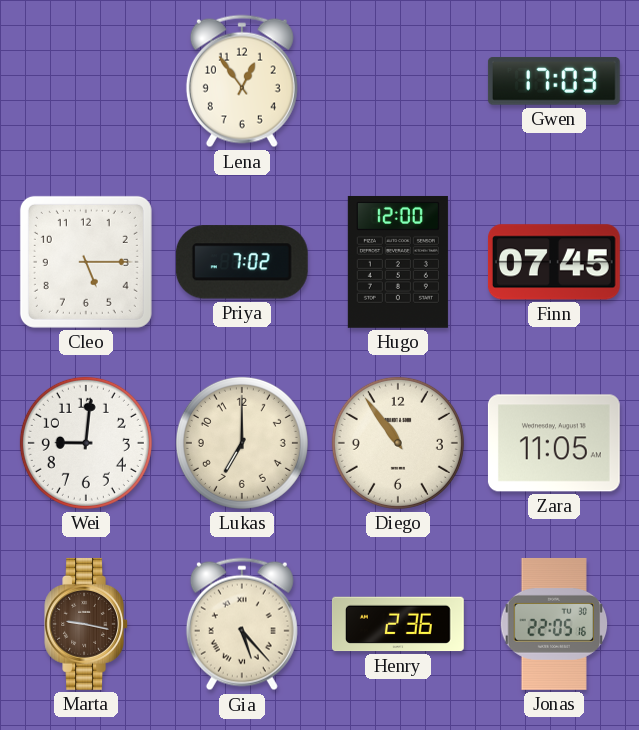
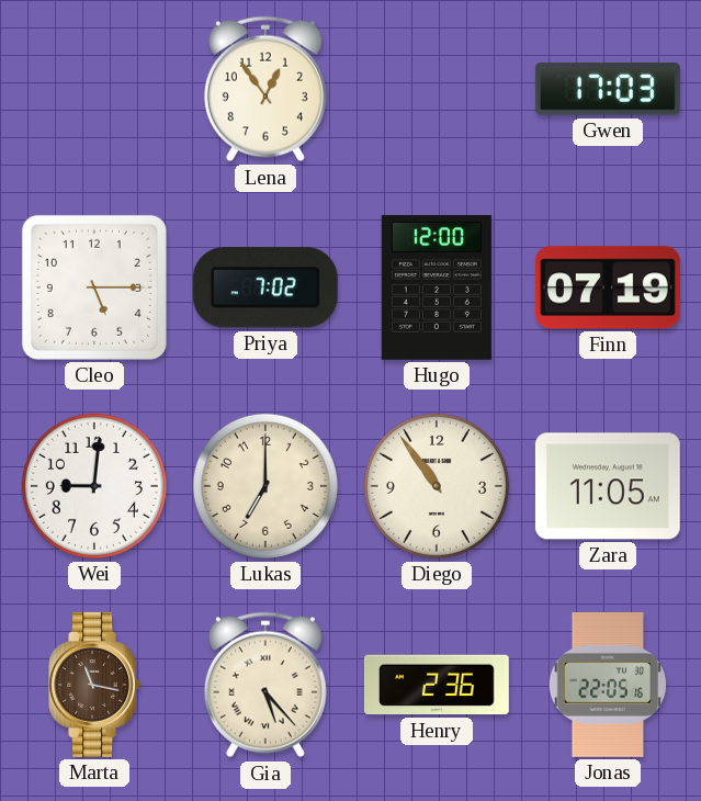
Finn: 07:45 -> 07:19
Marta: 9:17 -> 11:17
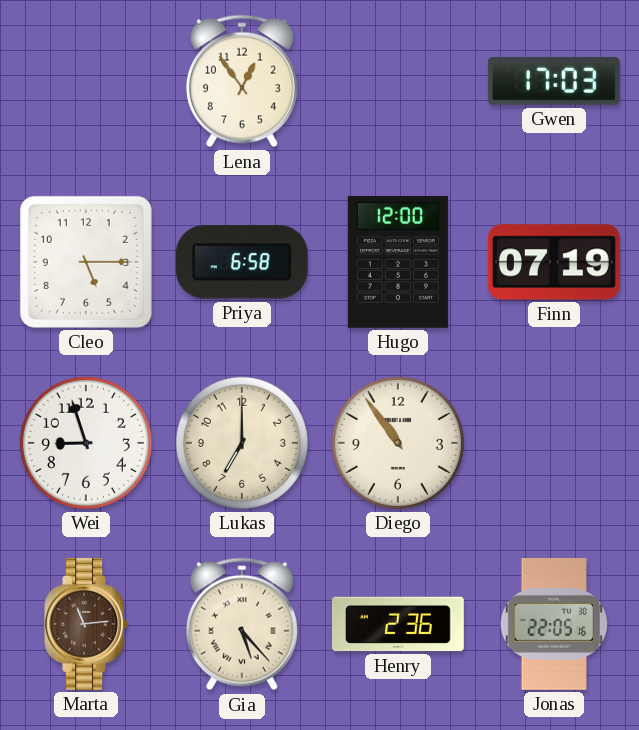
Priya: 7:02 -> 6:58
Wei: 9:01 -> 8:57
Zara: 11:05 -> none
Marta: 11:17 -> 11:14
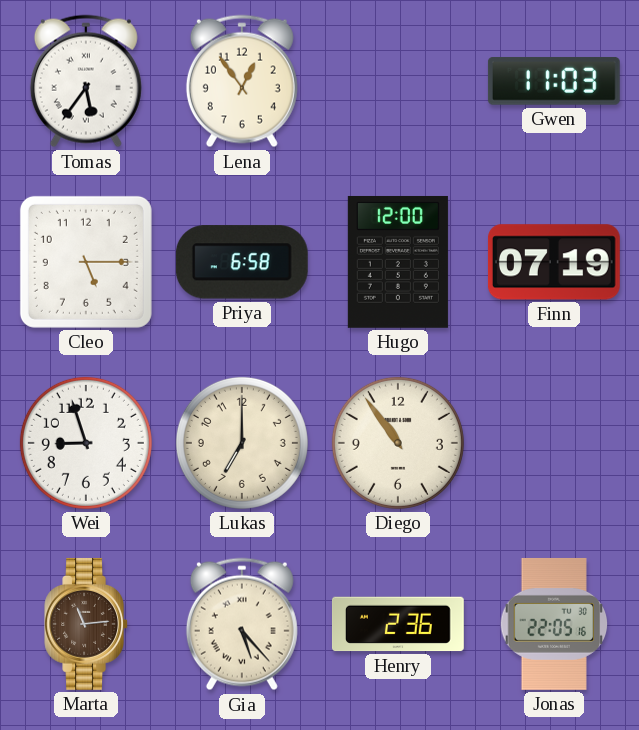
Tomas: none -> 5:36
Gwen: 17:03 -> 11:03
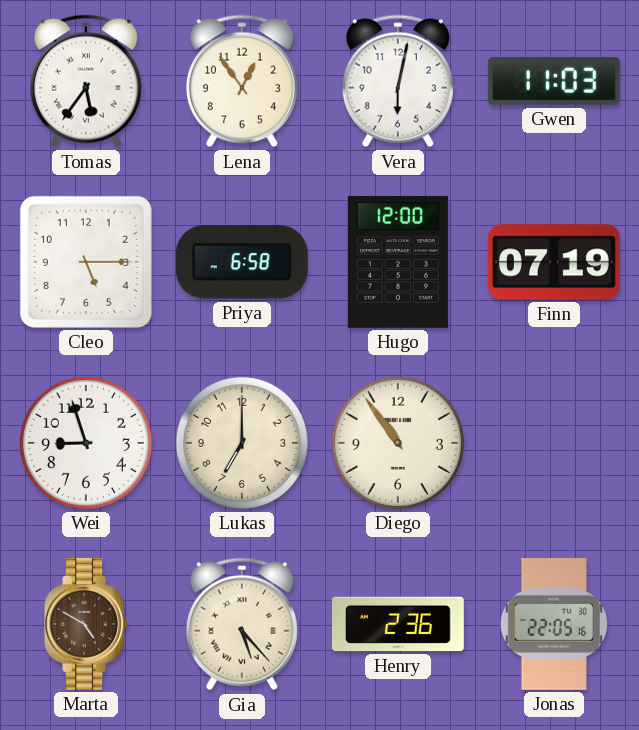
Vera: none -> 6:02
Marta: 11:14 -> 4:50
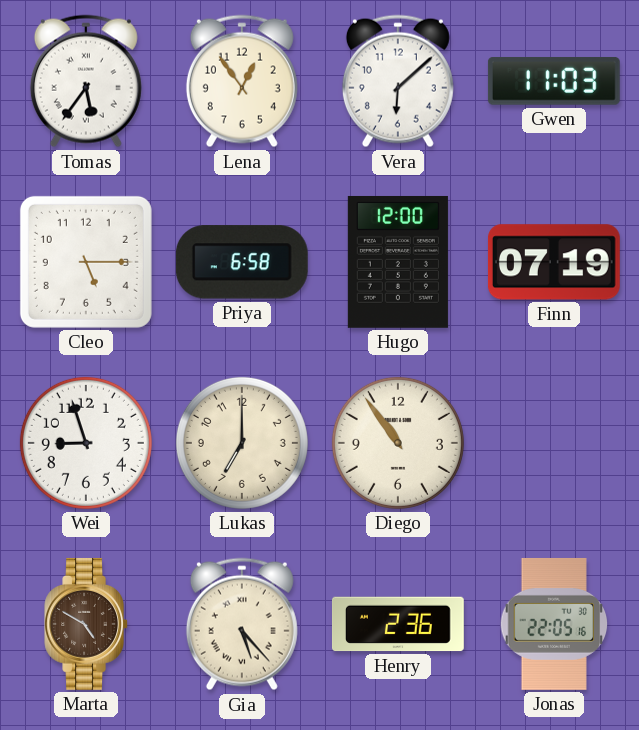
Vera: 6:02 -> 6:08
